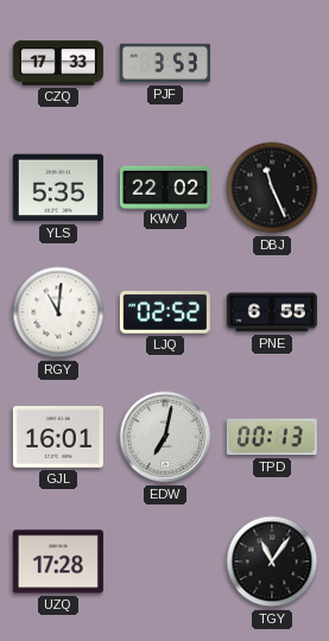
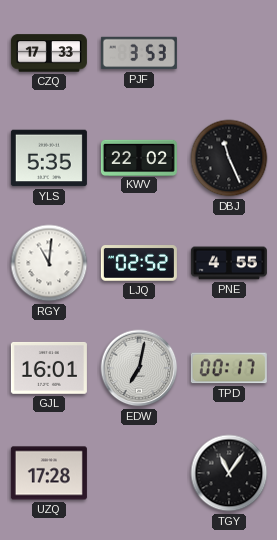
PNE: 6:55 -> 4:55
TPD: 00:13 -> 00:17
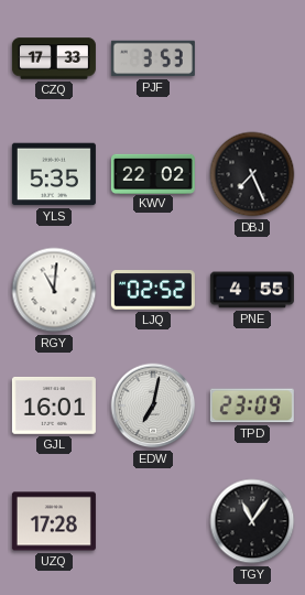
DBJ: 11:26 -> 7:26
TPD: 00:17 -> 23:09
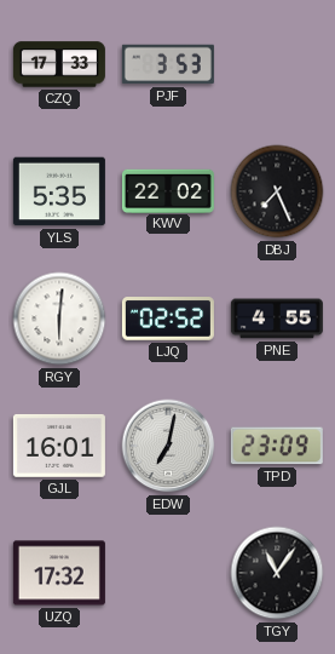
RGY: 11:01 -> 6:01
UZQ: 17:28 -> 17:32
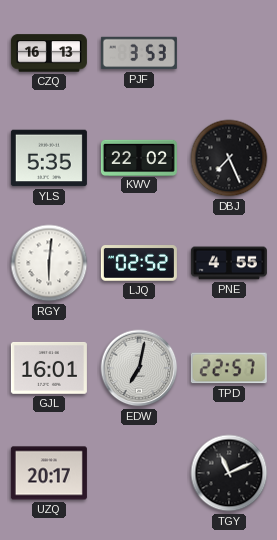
CZQ: 17:33 -> 16:13
TPD: 23:09 -> 22:57
UZQ: 17:32 -> 20:17
TGY: 11:06 -> 11:11
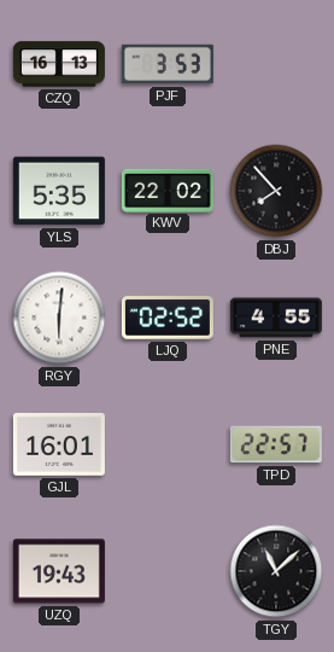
DBJ: 7:26 -> 7:53
EDW: 7:02 -> none
UZQ: 20:17 -> 19:43
TGY: 11:11 -> 11:08
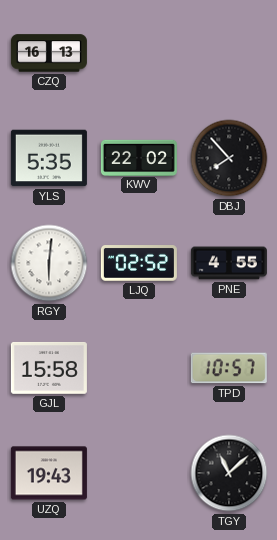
PJF: 3:53 -> none
GJL: 16:01 -> 15:58
TPD: 22:57 -> 10:57
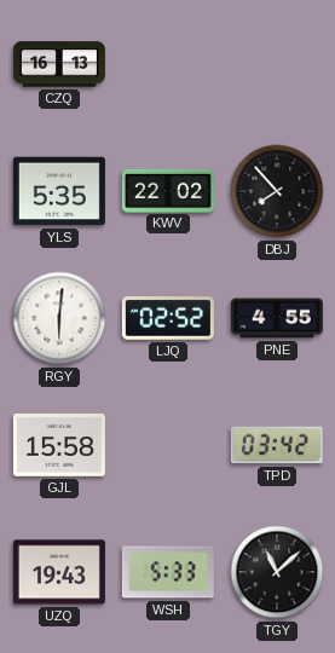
TPD: 10:57 -> 03:42
WSH: none -> 5:33
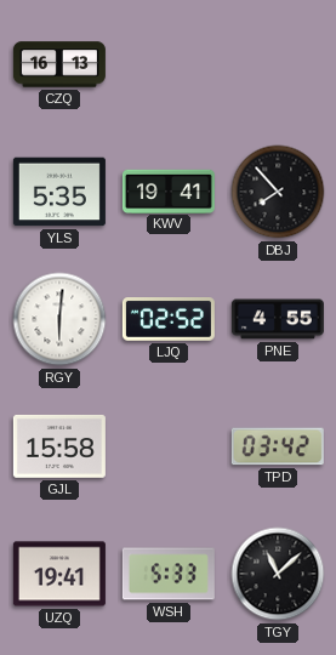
KWV: 22:02 -> 19:41
UZQ: 19:43 -> 19:41
